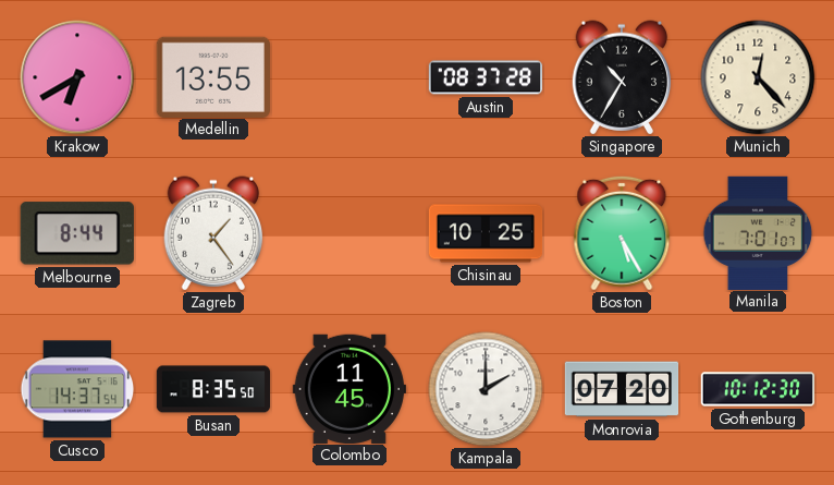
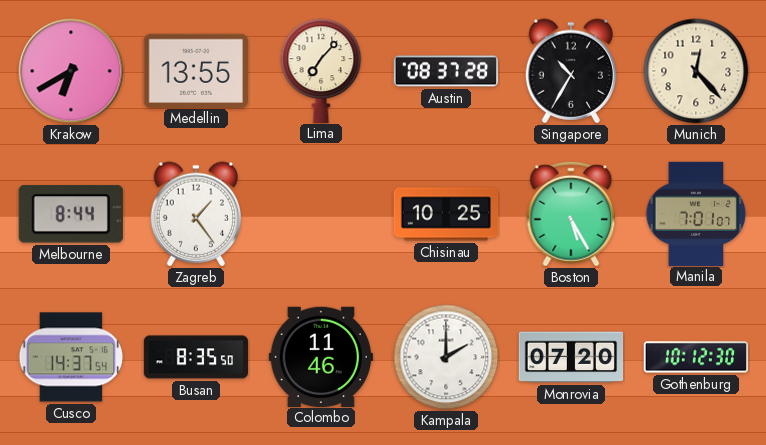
Lima: none -> 7:07
Colombo: 11:45 -> 11:46
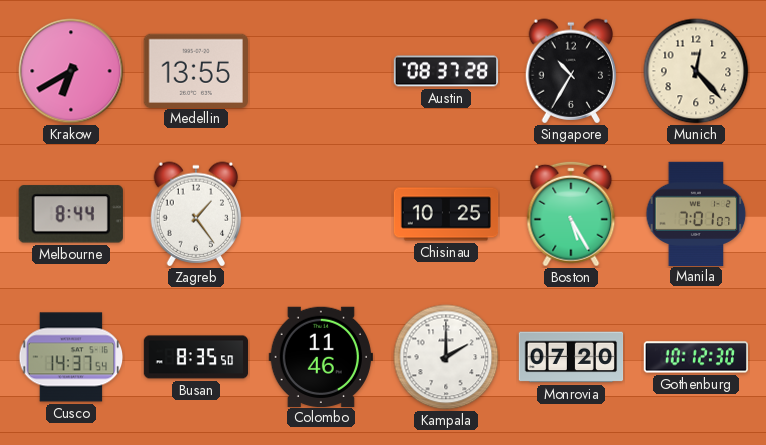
Lima: 7:07 -> none
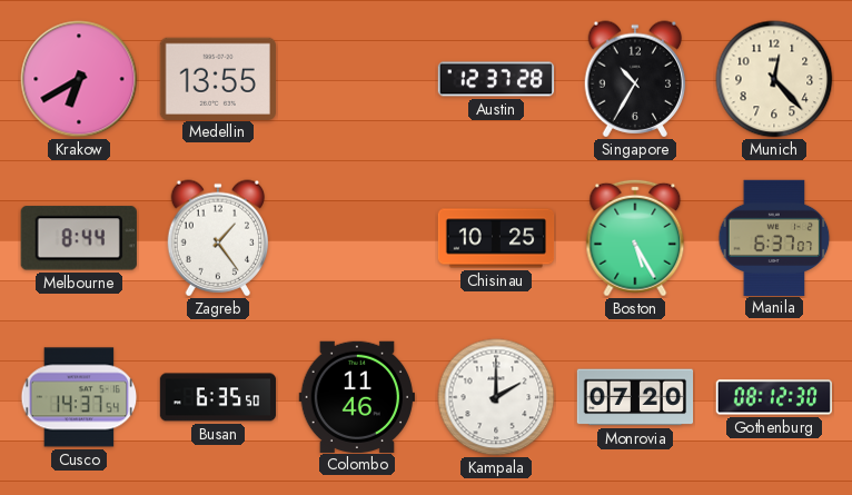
Austin: 08:37 -> 12:37
Manila: 7:01 -> 6:37
Busan: 8:35 -> 6:35
Gothenburg: 10:12 -> 08:12
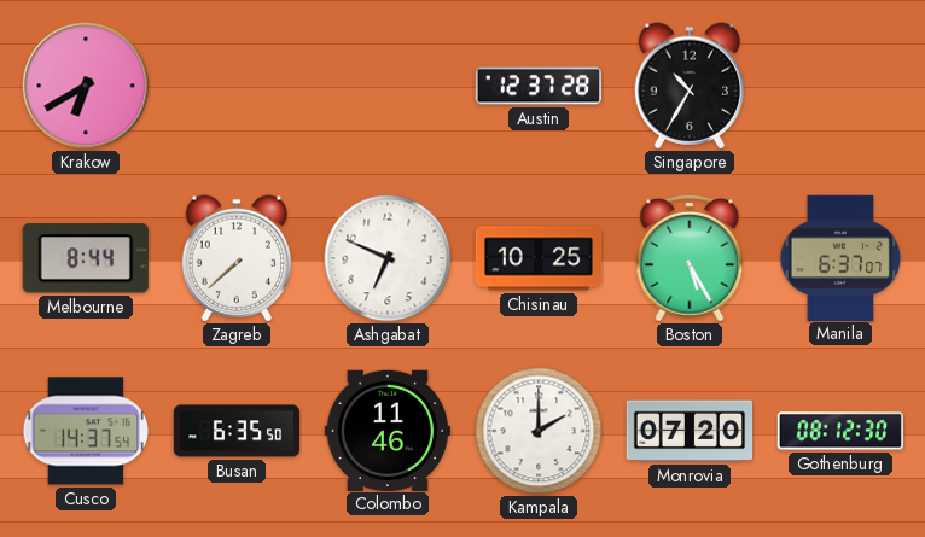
Medellin: 13:55 -> none
Munich: 12:23 -> none
Zagreb: 1:24 -> 7:38
Ashgabat: none -> 6:49
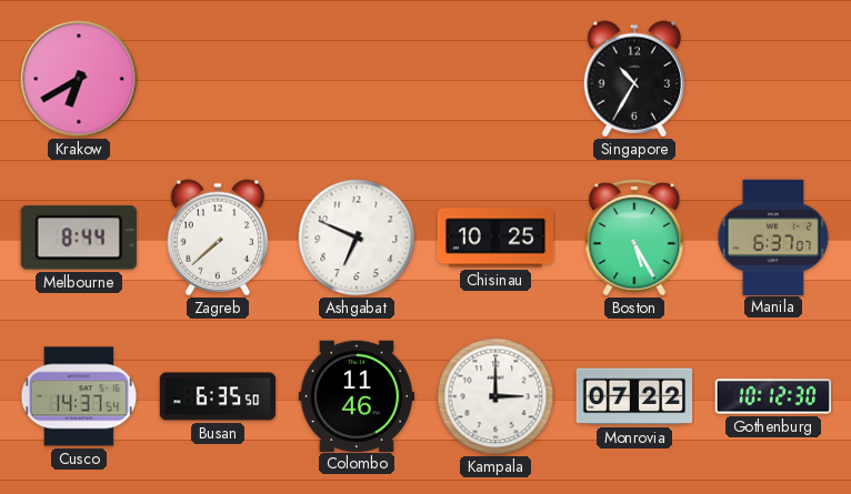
Austin: 12:37 -> none
Kampala: 2:00 -> 3:00
Monrovia: 07:20 -> 07:22
Gothenburg: 08:12 -> 10:12
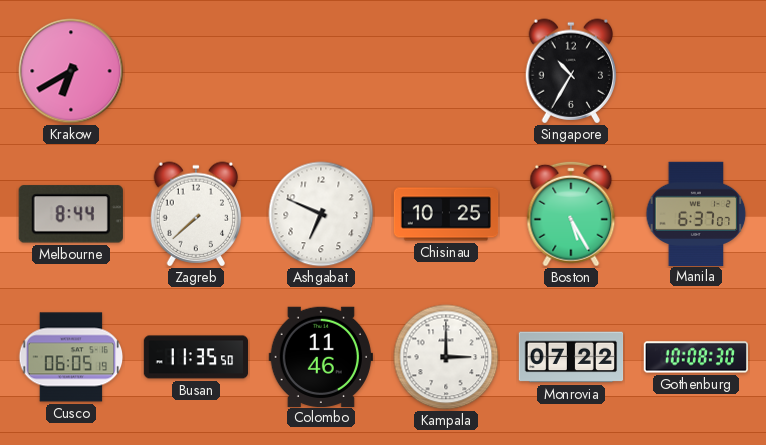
Cusco: 14:37 -> 06:05
Busan: 6:35 -> 11:35
Gothenburg: 10:12 -> 10:08
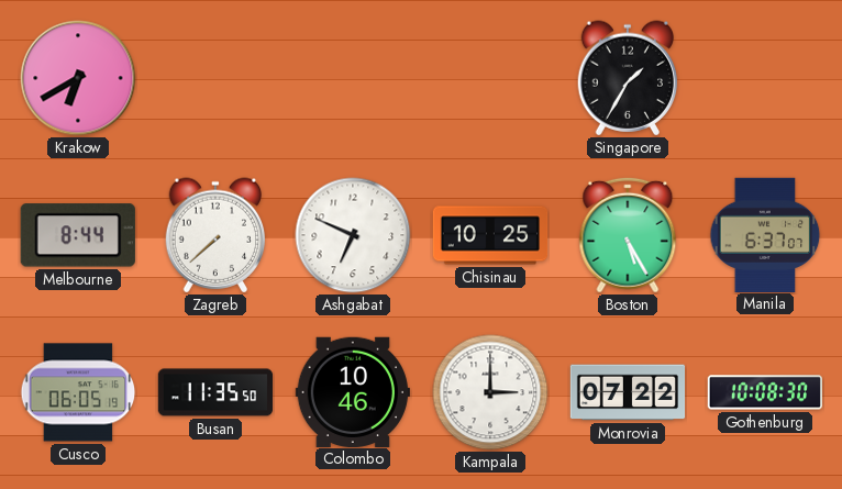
Singapore: 10:35 -> 1:35
Colombo: 11:46 -> 10:46
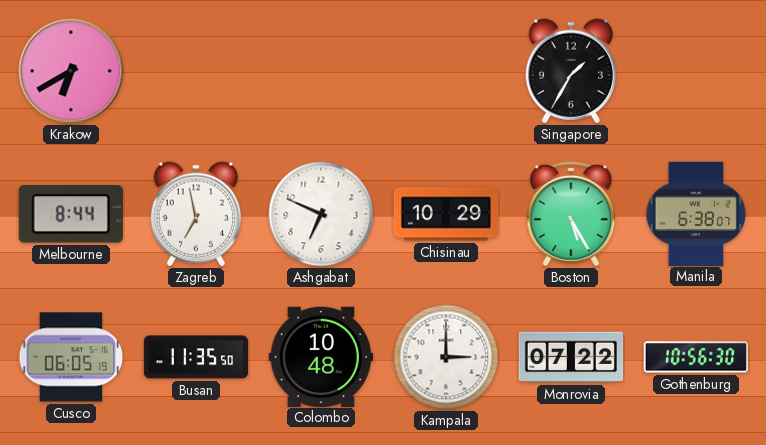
Zagreb: 7:38 -> 6:58
Chisinau: 10:25 -> 10:29
Manila: 6:37 -> 6:38
Colombo: 10:46 -> 10:48
Gothenburg: 10:08 -> 10:56
